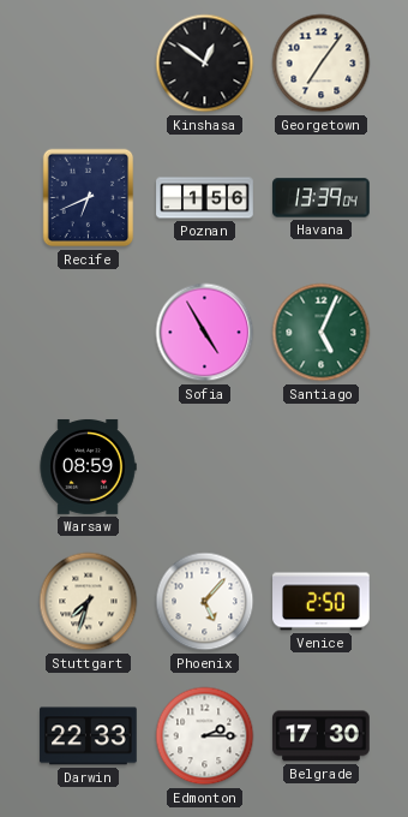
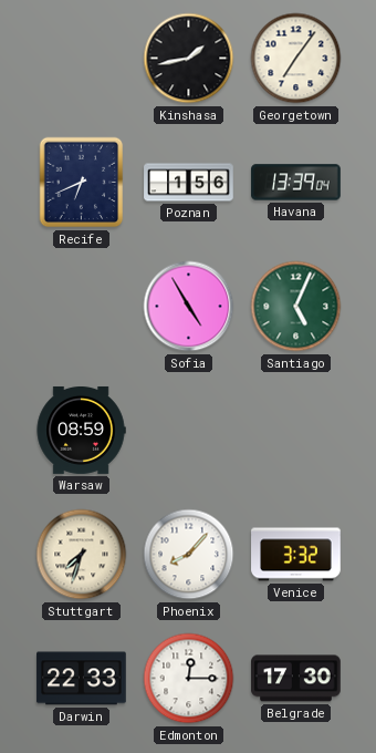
Kinshasa: 12:51 -> 1:43
Phoenix: 5:07 -> 8:07
Venice: 2:50 -> 3:32
Edmonton: 2:15 -> 12:15
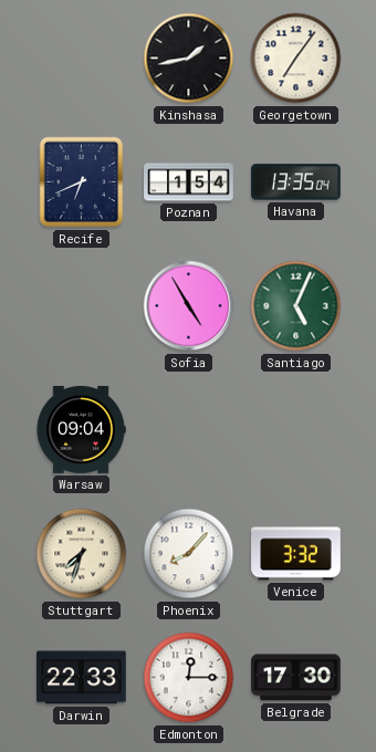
Poznan: 1:56 -> 1:54
Havana: 13:39 -> 13:35
Warsaw: 08:59 -> 09:04
